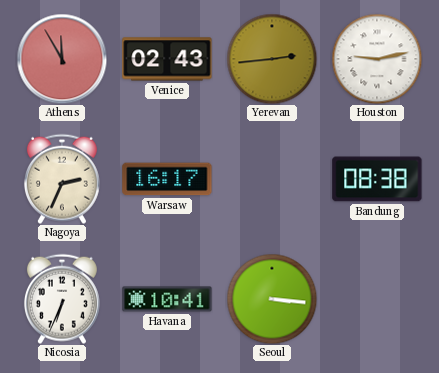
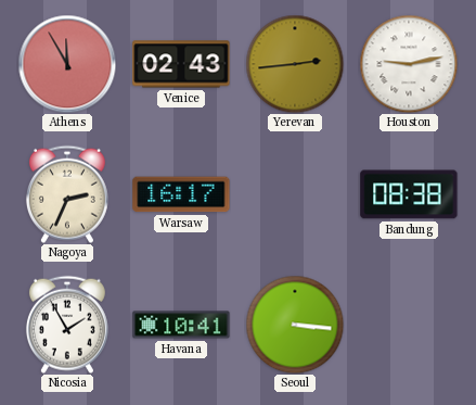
Nicosia: 6:34 -> 1:55
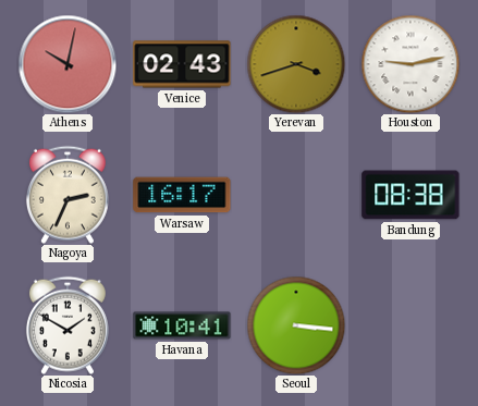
Athens: 11:55 -> 10:02
Yerevan: 2:44 -> 3:42
Nicosia: 1:55 -> 1:50
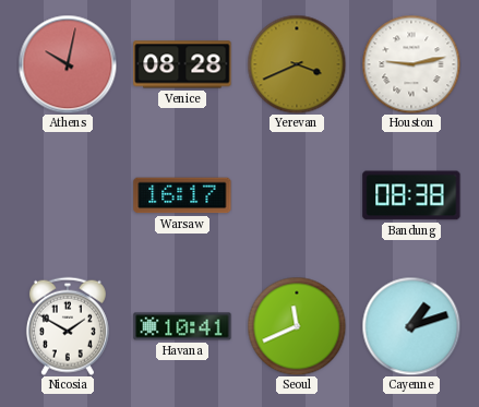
Venice: 02:43 -> 08:28
Yerevan: 3:42 -> 3:41
Nagoya: 2:34 -> none
Seoul: 3:16 -> 11:41
Cayenne: none -> 1:12
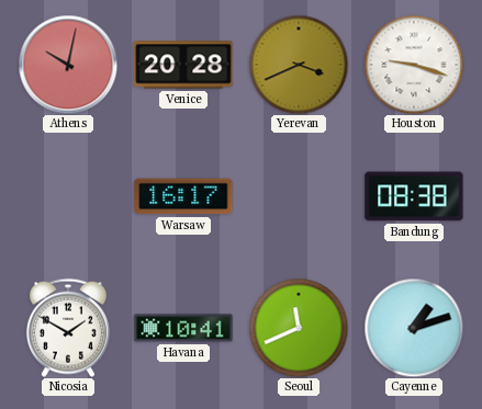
Venice: 08:28 -> 20:28
Houston: 9:13 -> 9:18
